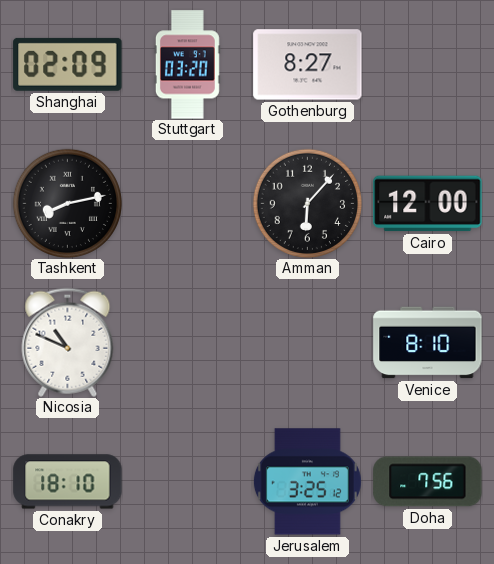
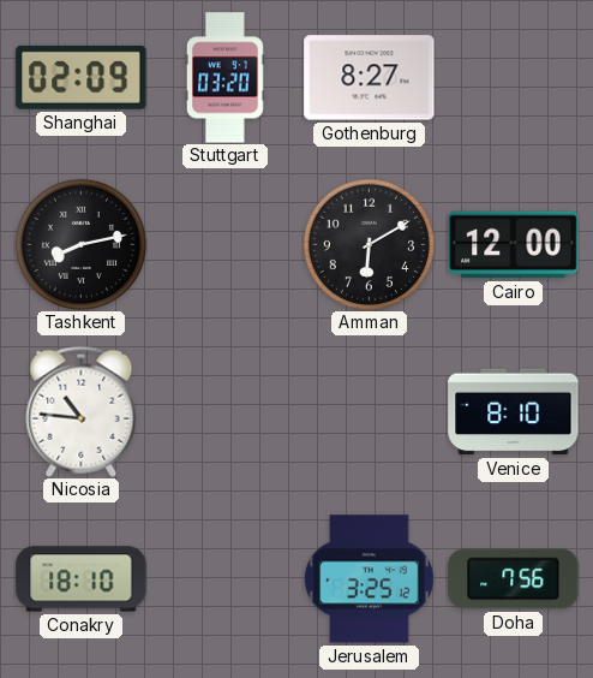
Amman: 6:07 -> 6:10
Nicosia: 10:49 -> 10:46
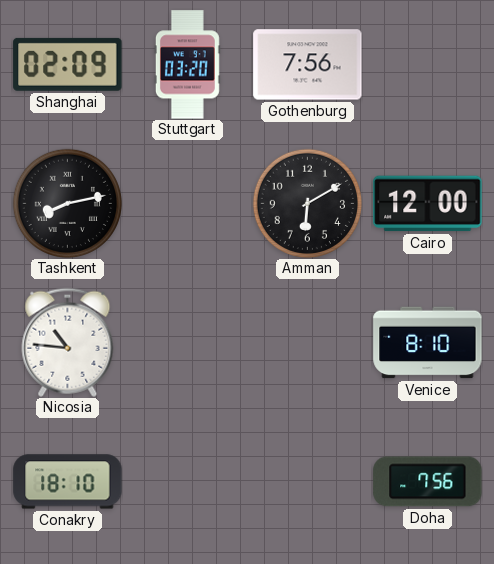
Gothenburg: 8:27 -> 7:56
Jerusalem: 3:25 -> none
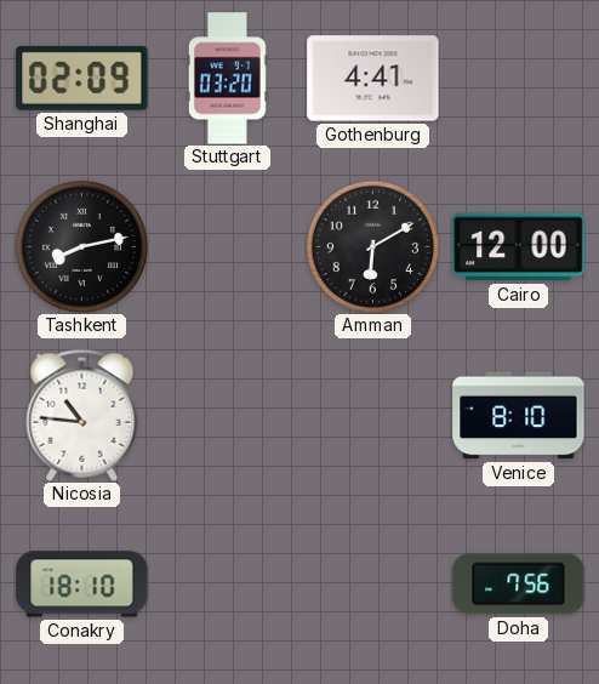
Gothenburg: 7:56 -> 4:41
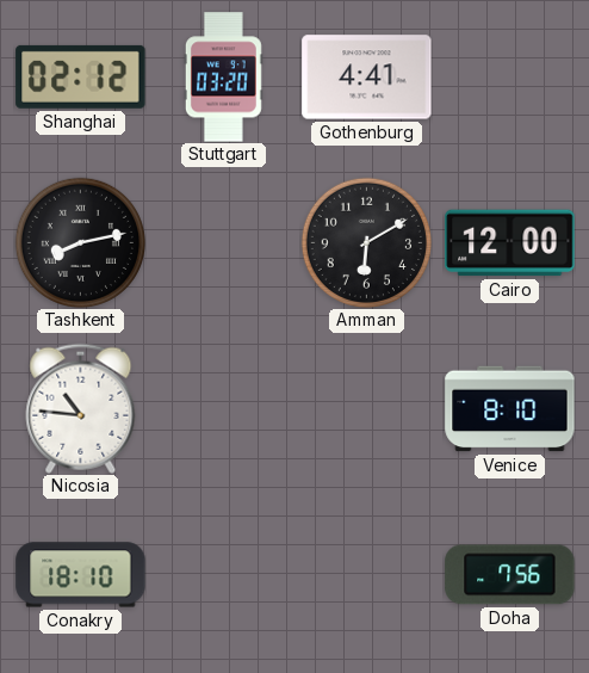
Shanghai: 02:09 -> 02:12
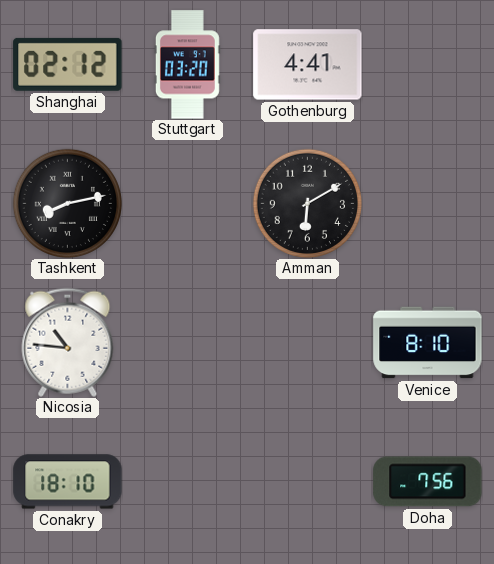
Cairo: 12:00 -> none
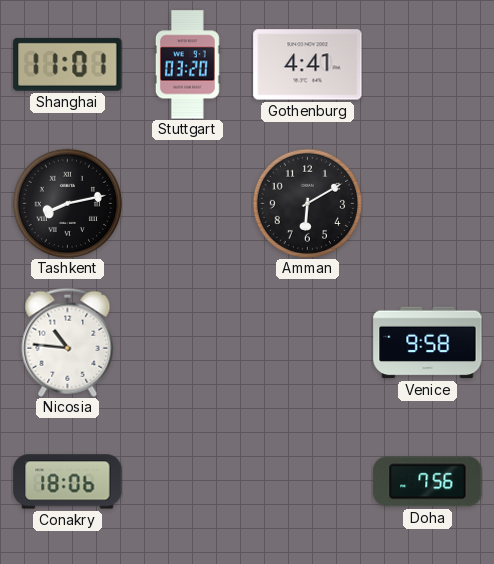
Shanghai: 02:12 -> 11:01
Venice: 8:10 -> 9:58
Conakry: 18:10 -> 18:06
